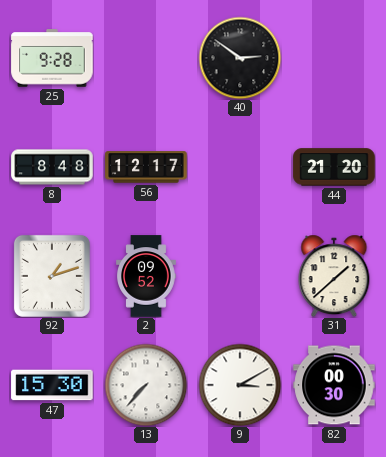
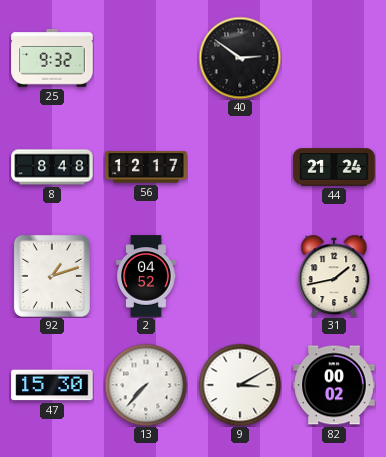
25: 9:28 -> 9:32
44: 21:20 -> 21:24
2: 09:52 -> 04:52
31: 1:38 -> 1:43
82: 00:30 -> 00:02
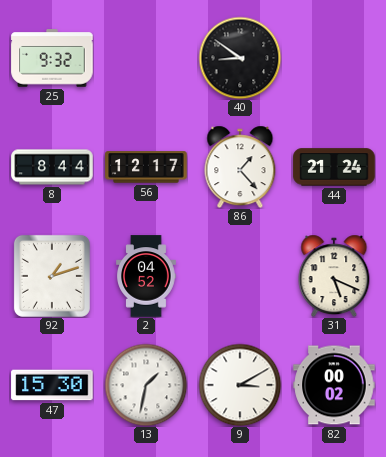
40: 2:51 -> 8:51
8: 8:48 -> 8:44
86: none -> 1:23
31: 1:43 -> 5:19
13: 7:37 -> 1:32
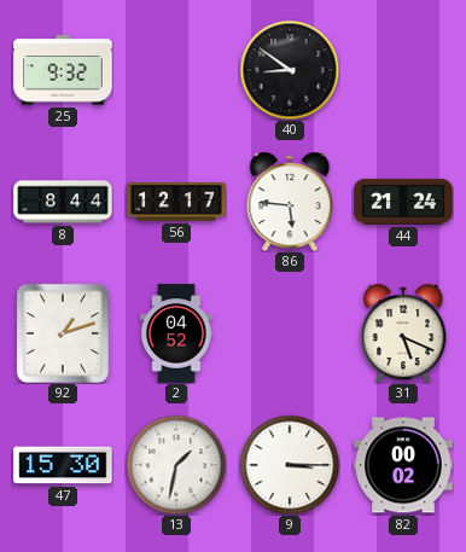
86: 1:23 -> 5:46
9: 3:10 -> 3:15
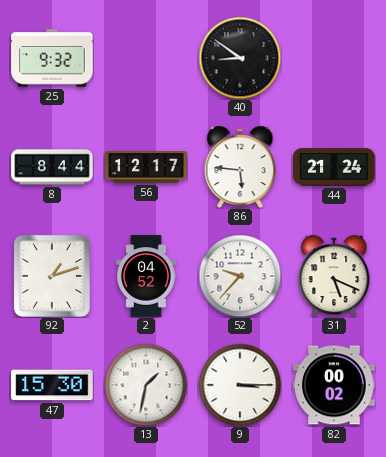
52: none -> 9:37
